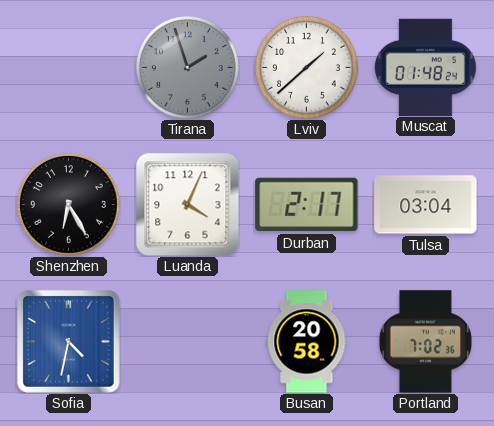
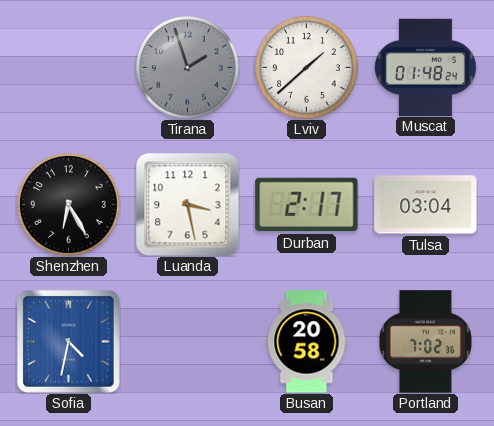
Luanda: 4:04 -> 3:28
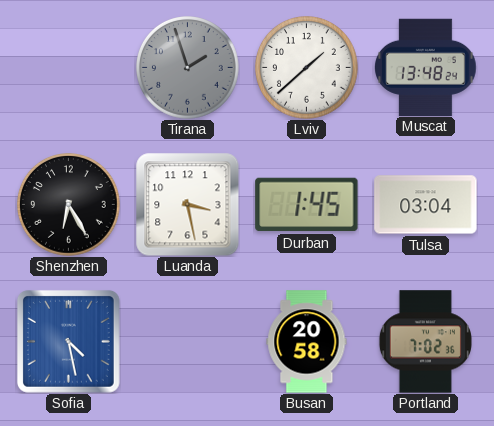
Muscat: 01:48 -> 13:48
Durban: 2:17 -> 1:45
Sofia: 4:32 -> 4:28
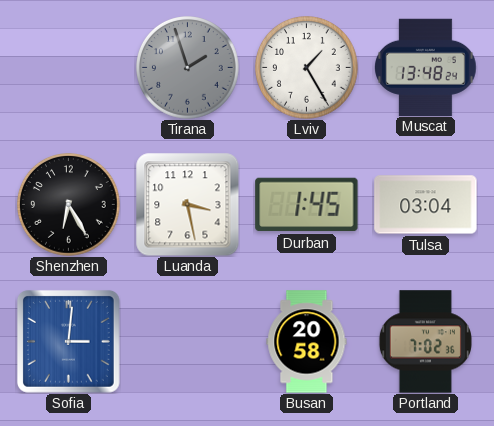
Lviv: 1:38 -> 1:25
Sofia: 4:28 -> 3:01
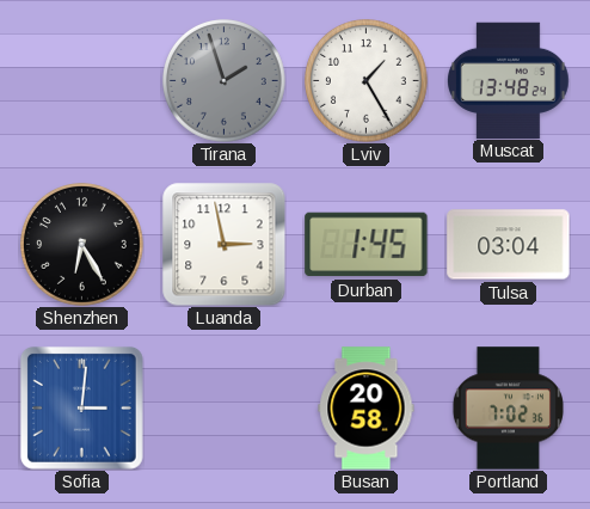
Luanda: 3:28 -> 2:58
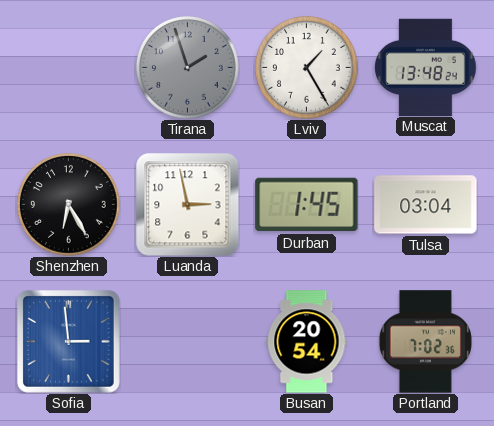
Sofia: 3:01 -> 2:59
Busan: 20:58 -> 20:54
